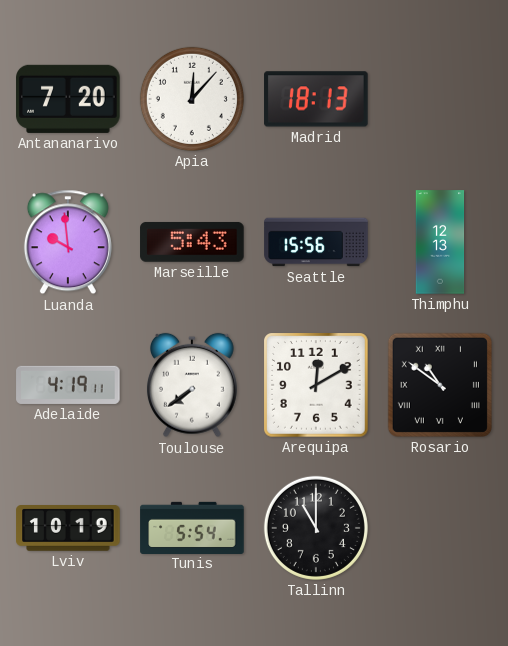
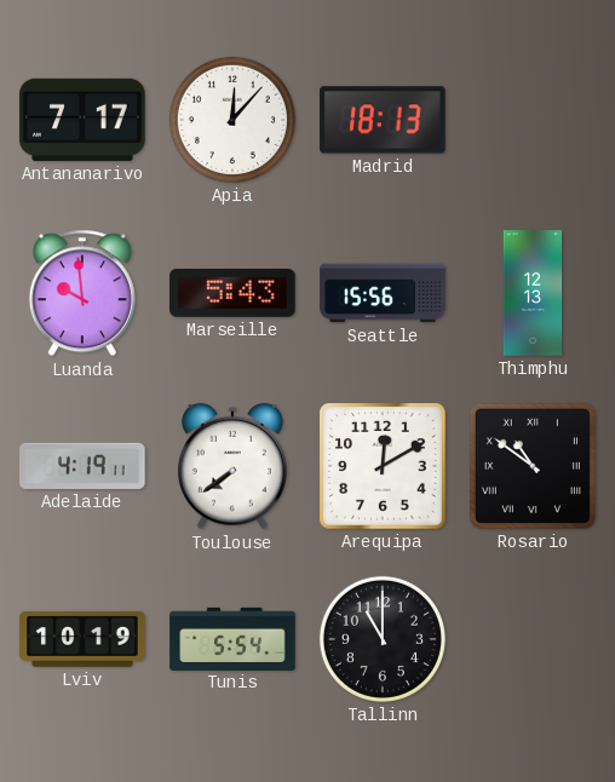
Antananarivo: 7:20 -> 7:17
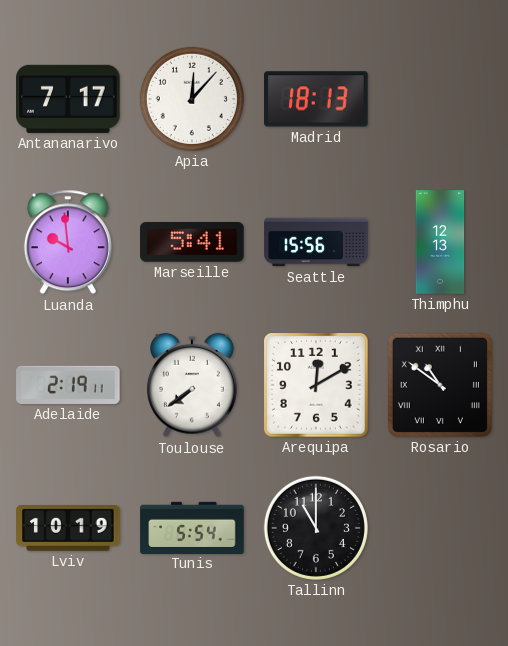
Marseille: 5:43 -> 5:41
Adelaide: 4:19 -> 2:19
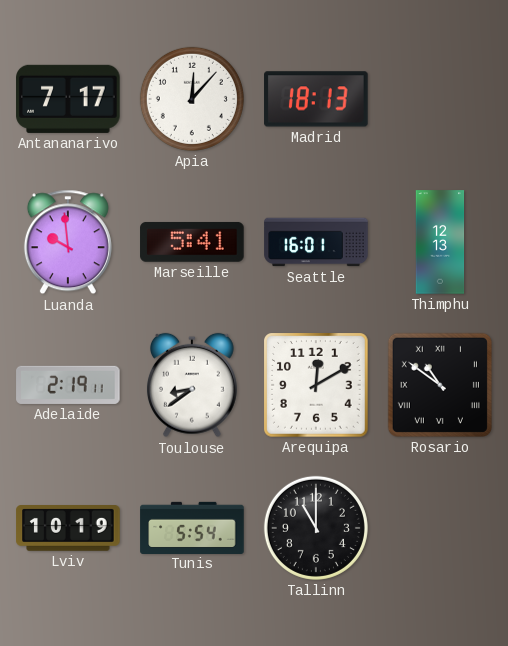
Seattle: 15:56 -> 16:01
Toulouse: 7:39 -> 8:39
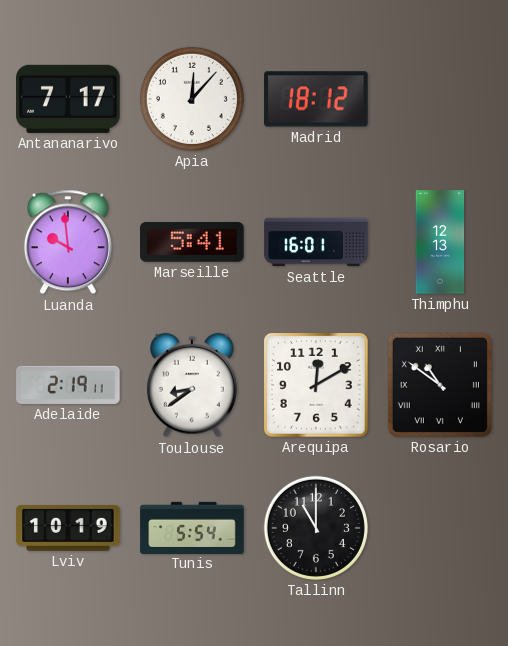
Madrid: 18:13 -> 18:12
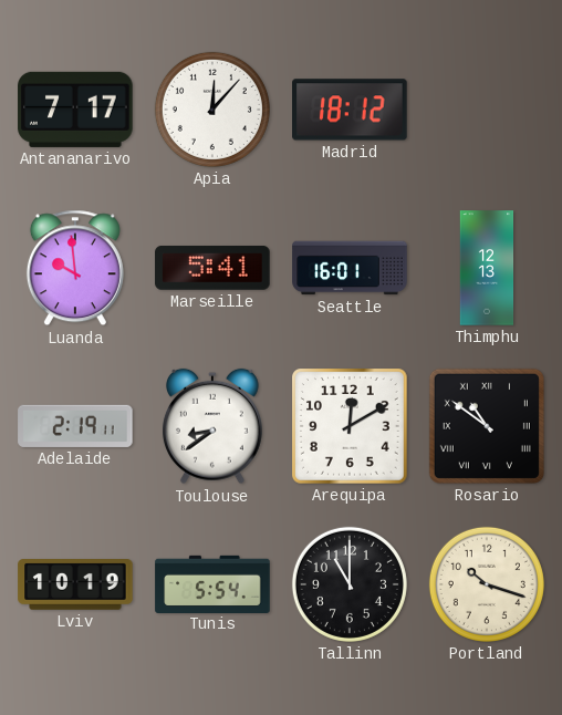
Portland: none -> 10:18
